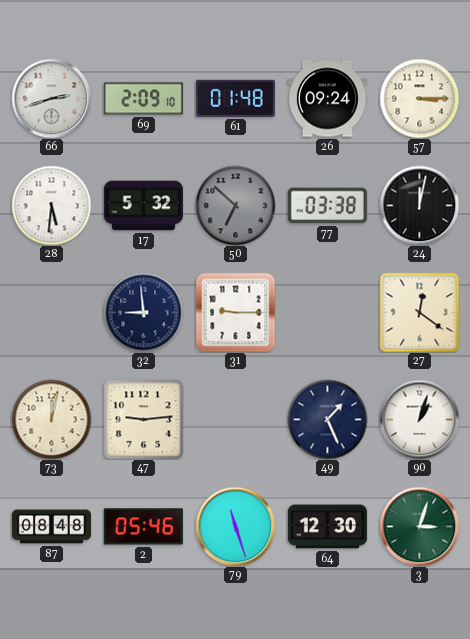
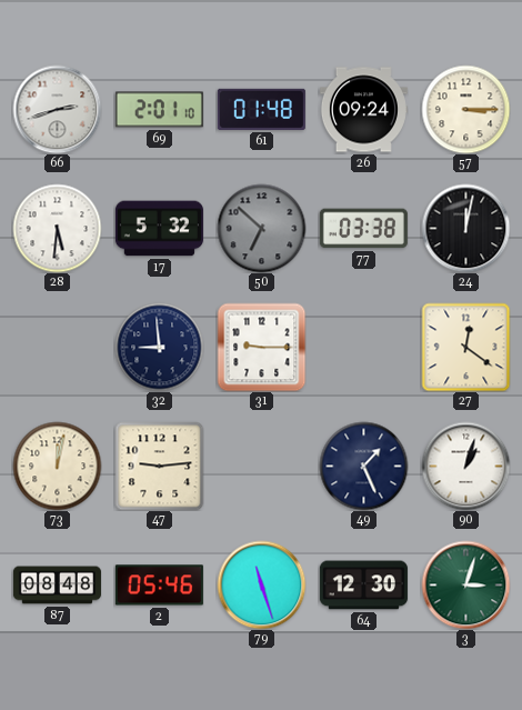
69: 2:09 -> 2:01
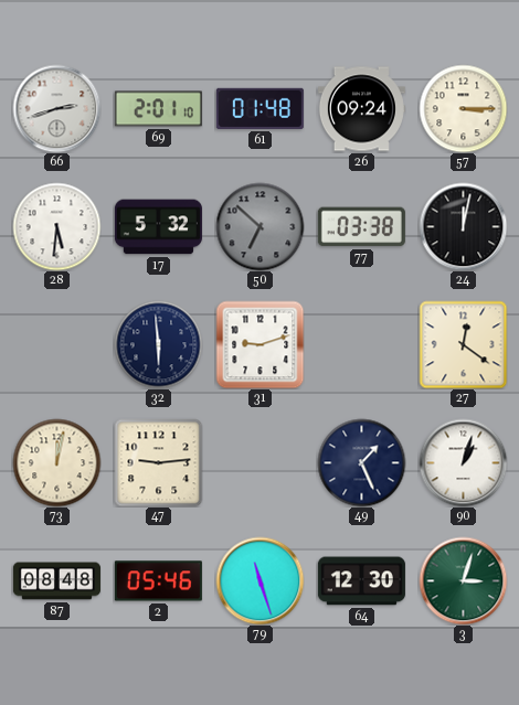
32: 8:59 -> 5:59
31: 9:15 -> 9:12
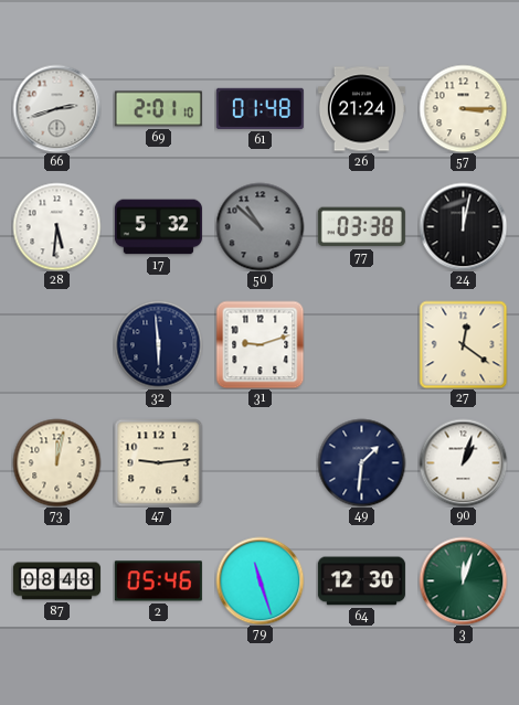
26: 09:24 -> 21:24
50: 6:52 -> 10:52
49: 1:26 -> 1:31
3: 3:03 -> 12:03
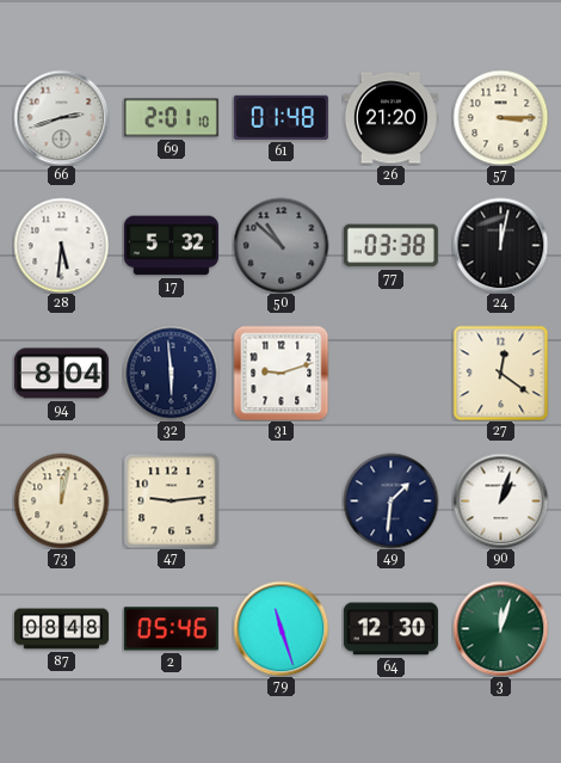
26: 21:24 -> 21:20
94: none -> 8:04
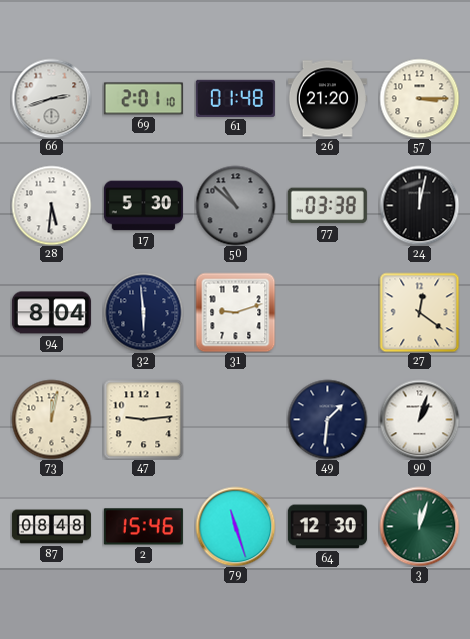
17: 5:32 -> 5:30
2: 05:46 -> 15:46
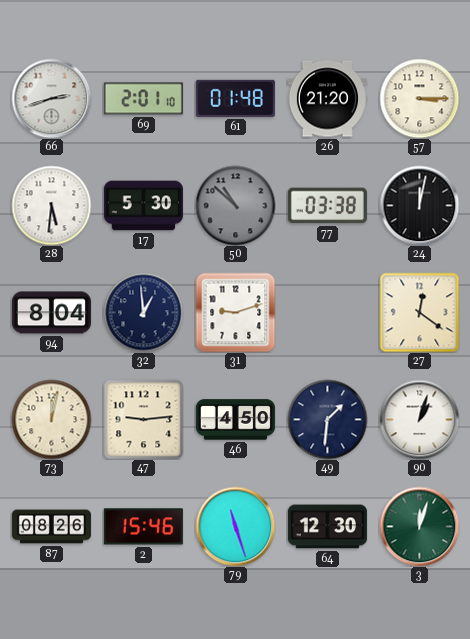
32: 5:59 -> 12:59
46: none -> 4:50
87: 08:48 -> 08:26
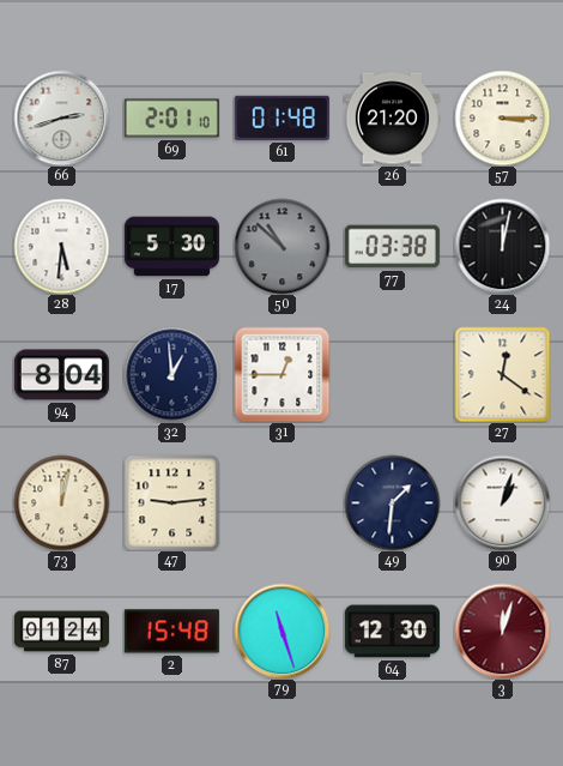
31: 9:12 -> 12:45
46: 4:50 -> none
87: 08:26 -> 01:24
2: 15:46 -> 15:48
3 dial: green -> burgundy
